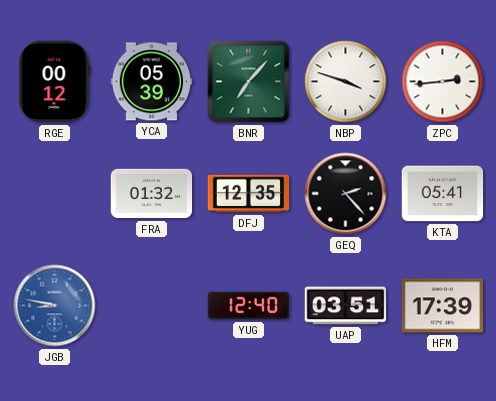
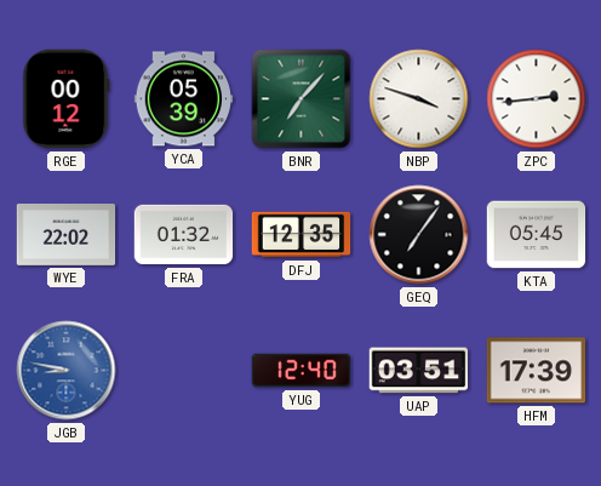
WYE: none -> 22:02
GEQ: 2:23 -> 7:06
KTA: 05:41 -> 05:45
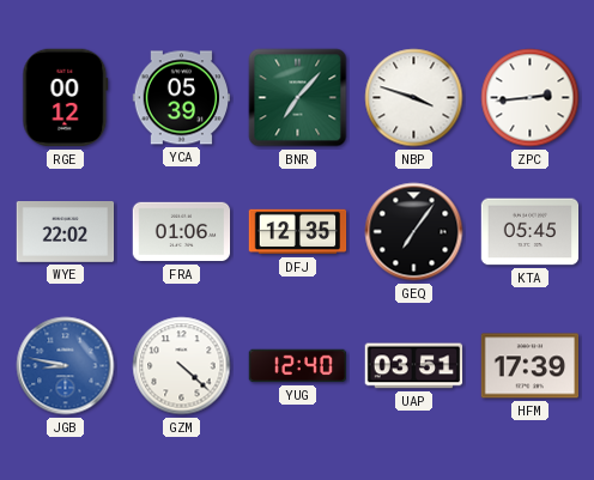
FRA: 01:32 -> 01:06
GZM: none -> 4:22
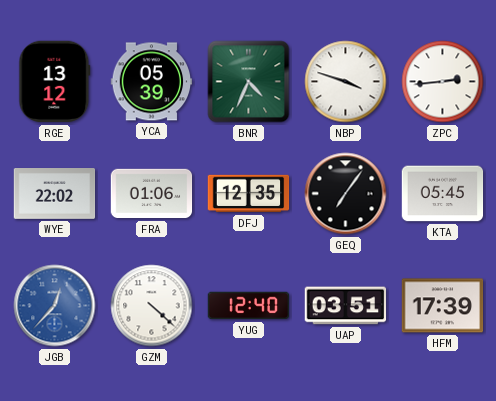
RGE: 00:12 -> 13:12
BNR: 7:07 -> 4:34
JGB: 8:47 -> 12:37
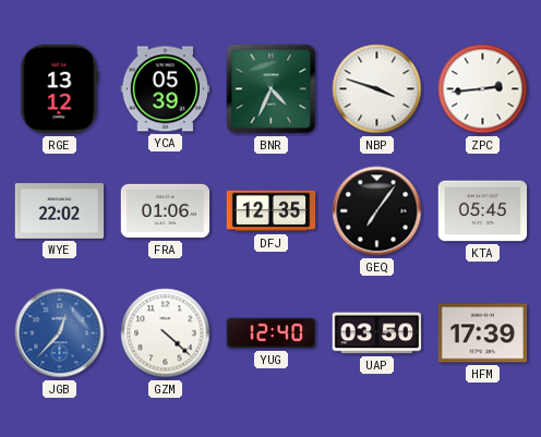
UAP: 03:51 -> 03:50
